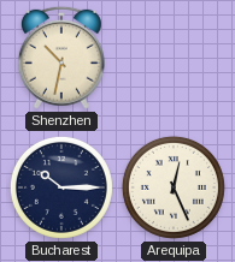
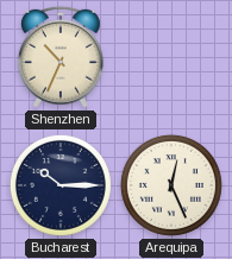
Shenzhen: 10:32 -> 10:34
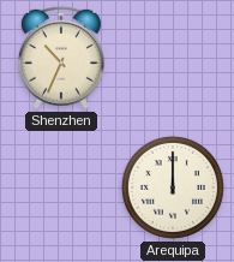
Bucharest: 10:15 -> none
Arequipa: 12:26 -> 12:00
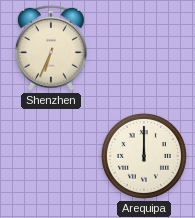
Shenzhen: 10:34 -> 6:34
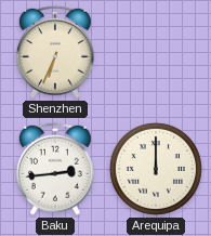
Baku: none -> 2:44
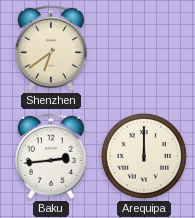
Shenzhen: 6:34 -> 6:39
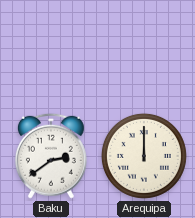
Shenzhen: 6:39 -> none
Baku: 2:44 -> 2:39
